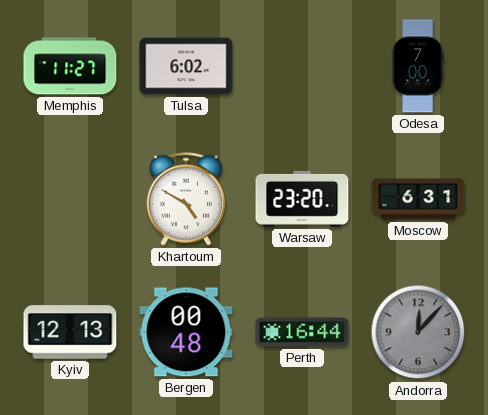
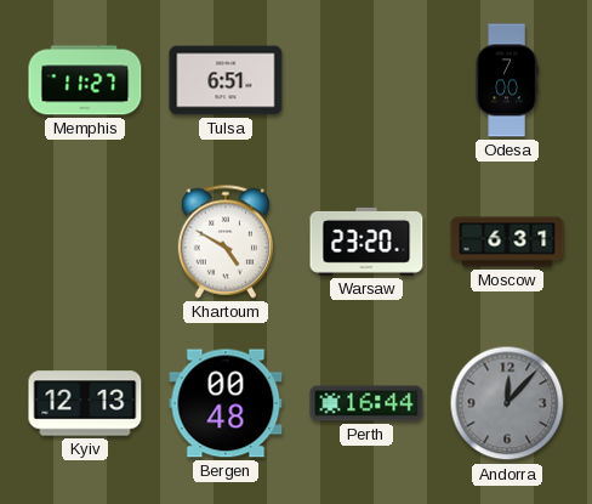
Tulsa: 6:02 -> 6:51
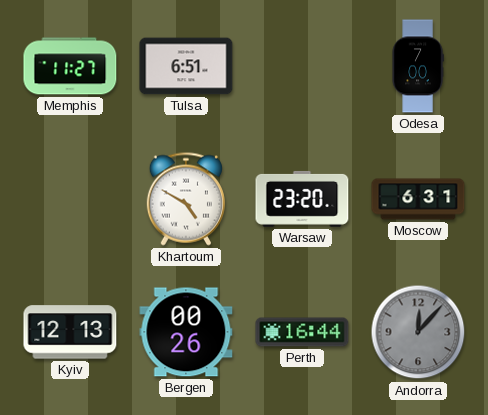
Bergen: 00:48 -> 00:26
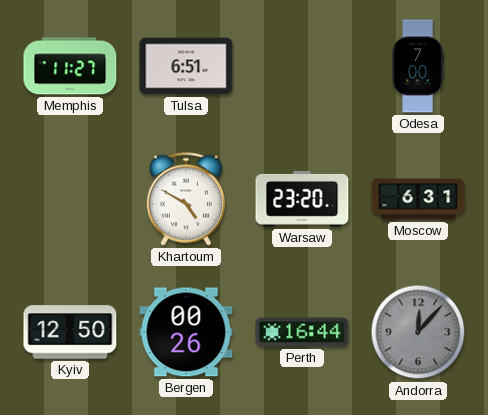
Kyiv: 12:13 -> 12:50
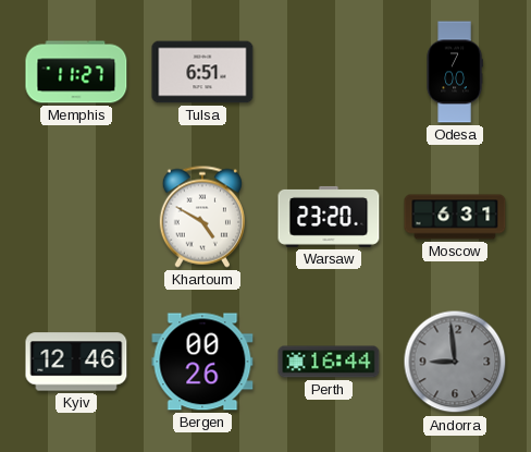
Kyiv: 12:50 -> 12:46
Andorra: 12:07 -> 8:59
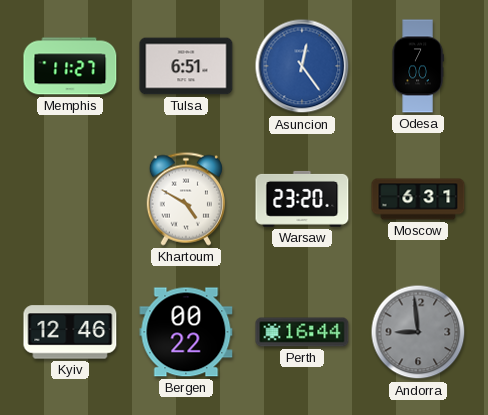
Asuncion: none -> 12:24
Bergen: 00:26 -> 00:22
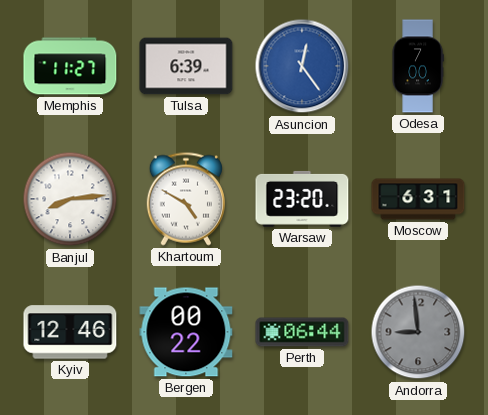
Tulsa: 6:51 -> 6:39
Banjul: none -> 8:14
Perth: 16:44 -> 06:44
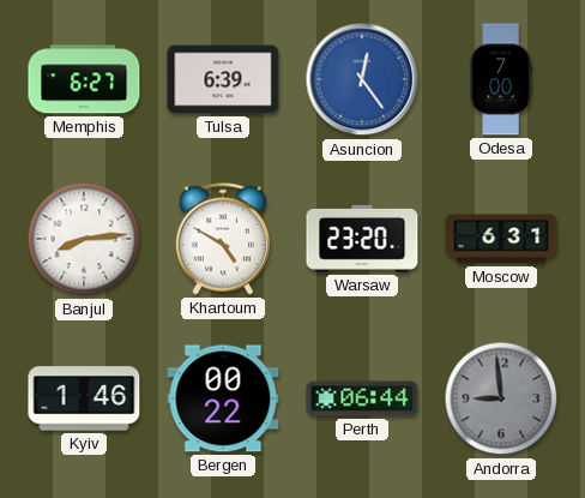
Memphis: 11:27 -> 6:27
Kyiv: 12:46 -> 1:46
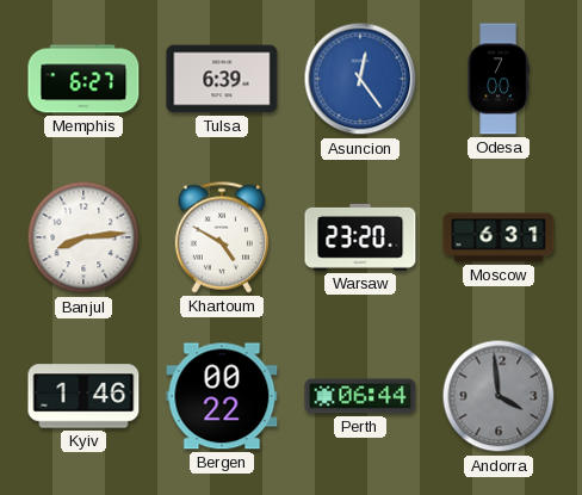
Andorra: 8:59 -> 3:59
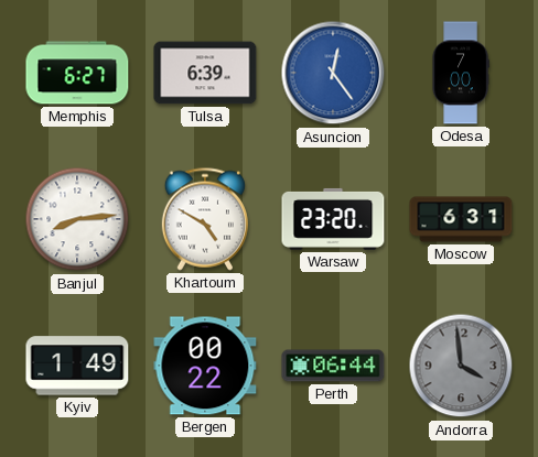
Kyiv: 1:46 -> 1:49
